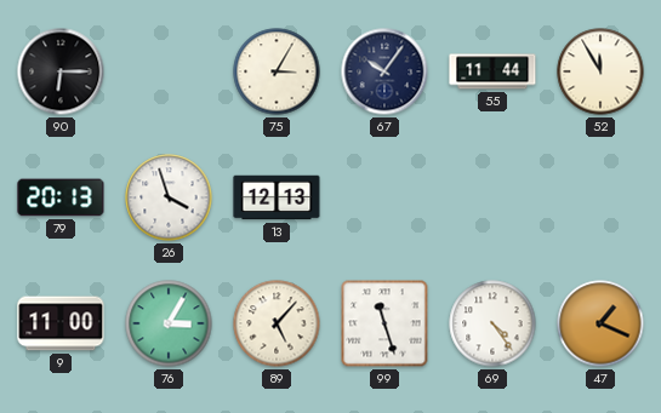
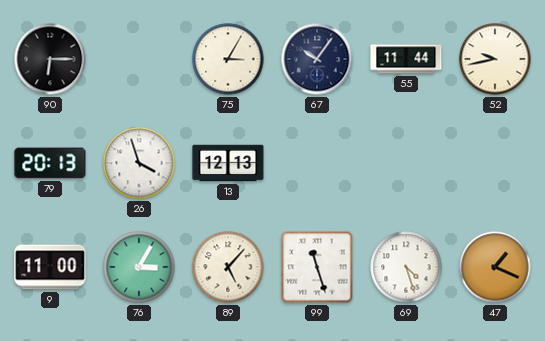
52: 11:55 -> 9:43
69: 4:24 -> 4:27
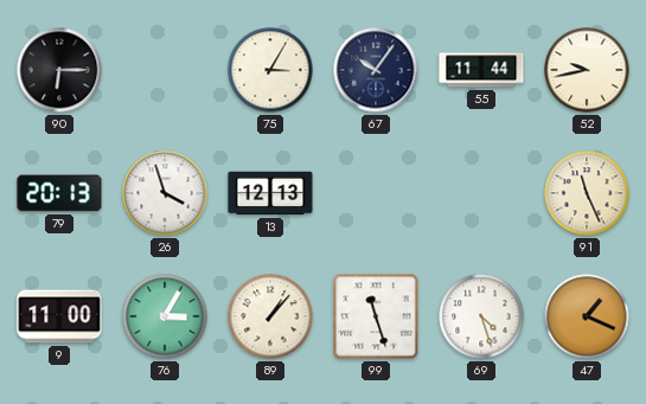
91: none -> 11:26
89: 5:07 -> 1:07
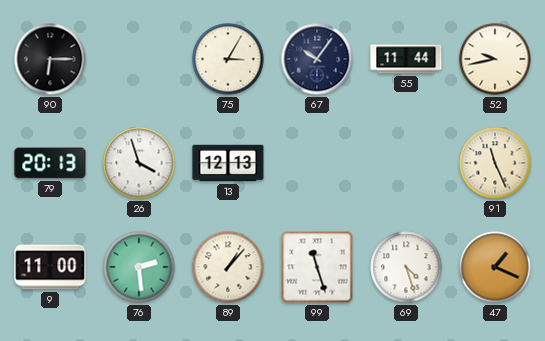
76: 3:05 -> 2:29
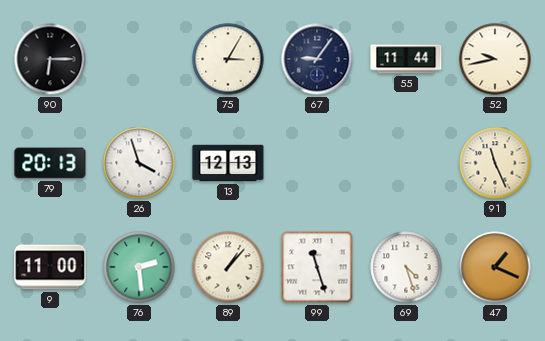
67: 10:06 -> 9:06
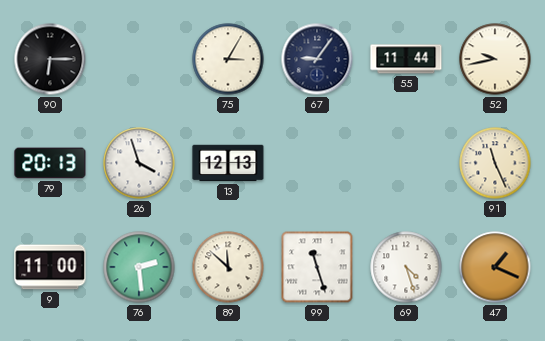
89: 1:07 -> 11:52
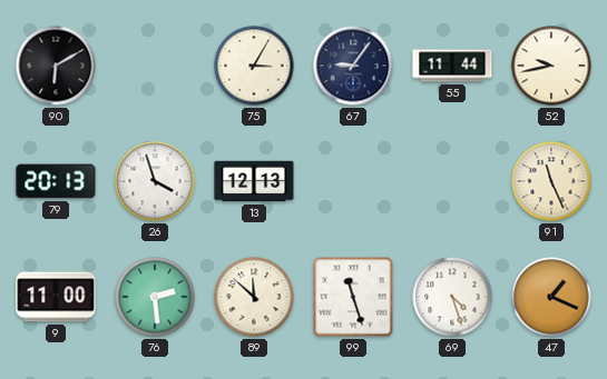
90: 6:15 -> 6:10
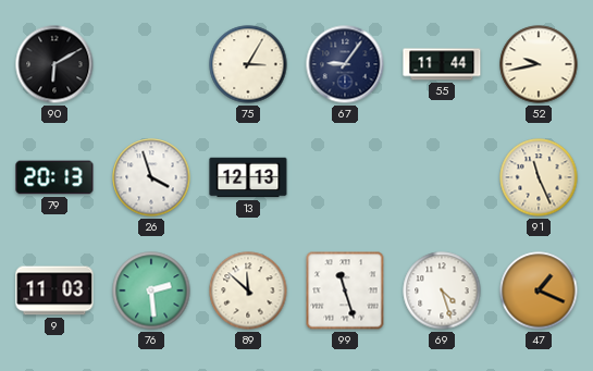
9: 11:00 -> 11:03
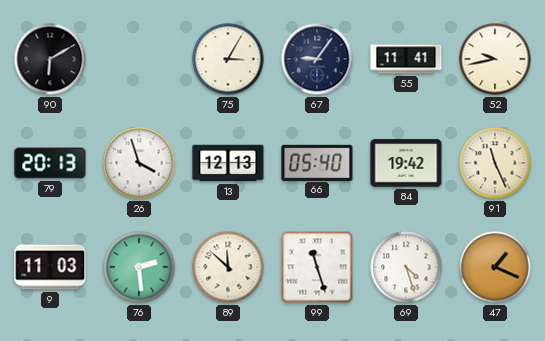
55: 11:44 -> 11:41
66: none -> 05:40
84: none -> 19:42
